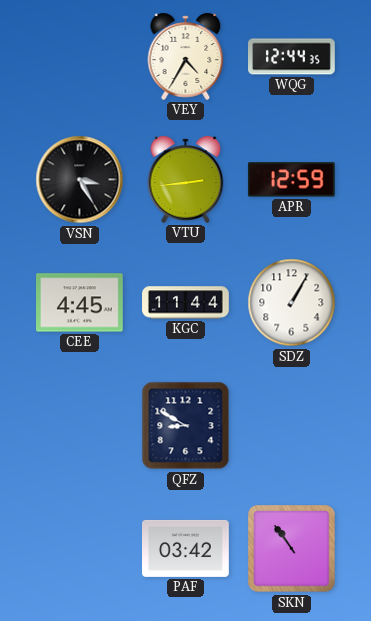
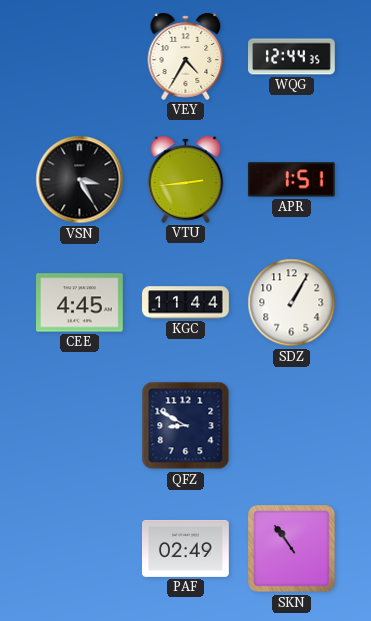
APR: 12:59 -> 1:51
PAF: 03:42 -> 02:49
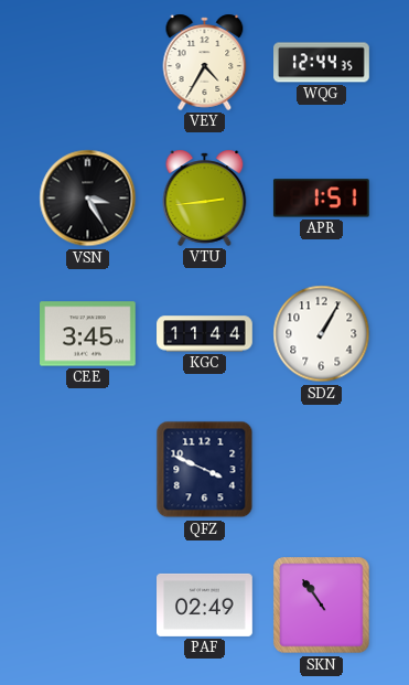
CEE: 4:45 -> 3:45
QFZ: 8:50 -> 3:49
